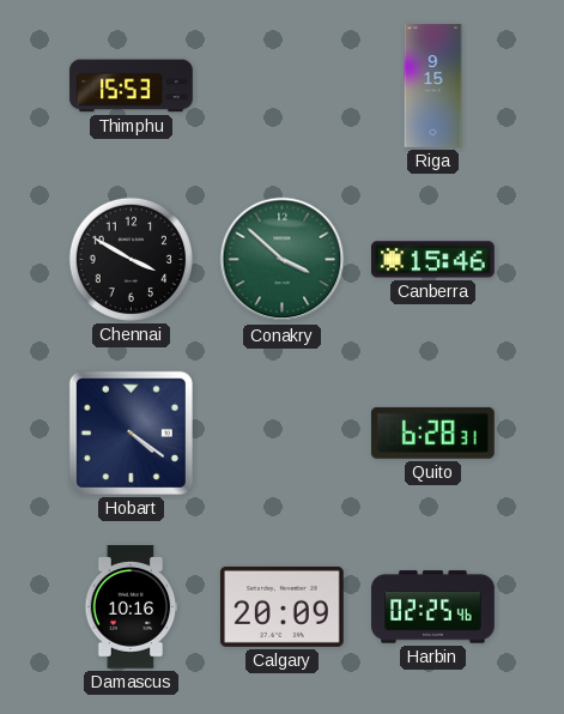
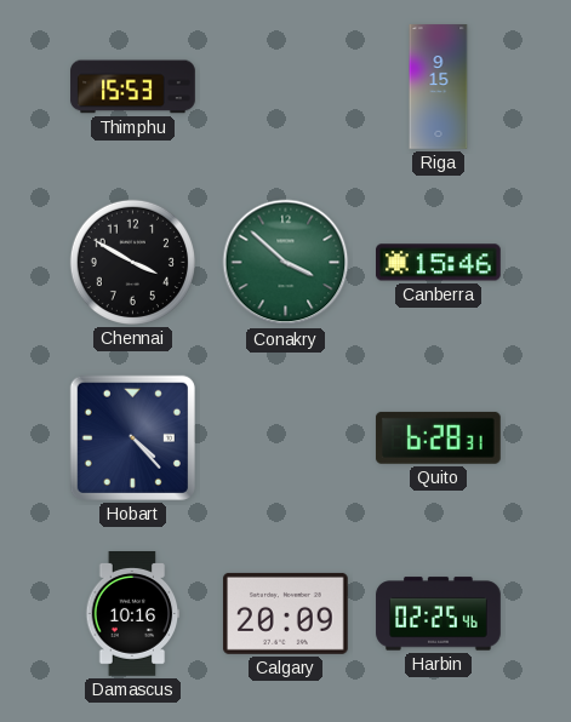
Hobart: 4:21 -> 4:23
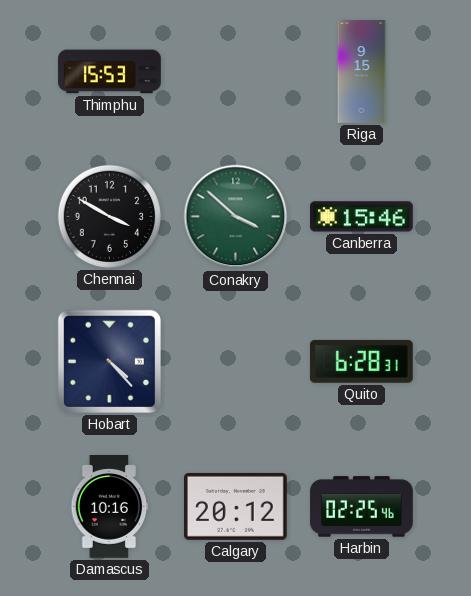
Calgary: 20:09 -> 20:12
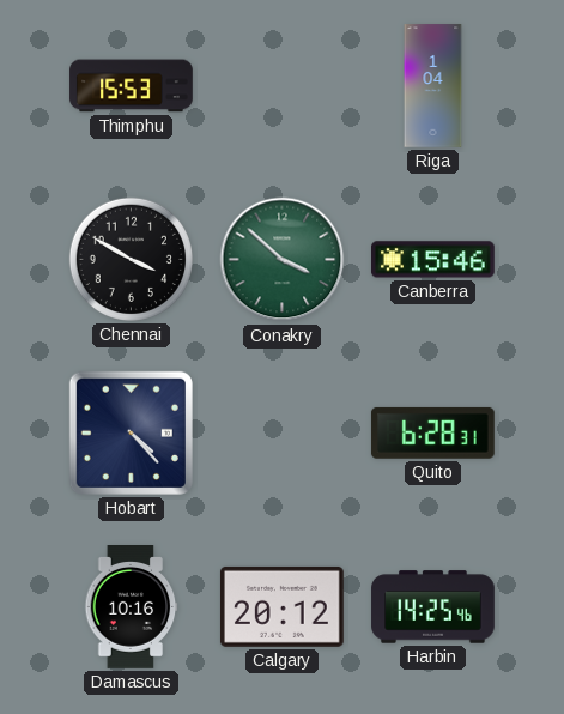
Riga: 9:15 -> 1:04
Harbin: 02:25 -> 14:25
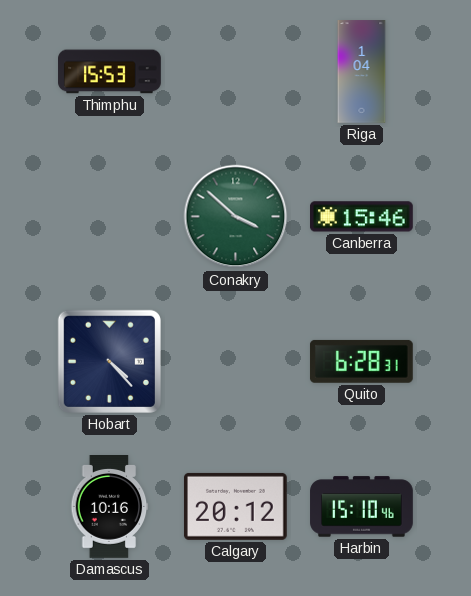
Chennai: 3:50 -> none
Harbin: 14:25 -> 15:10
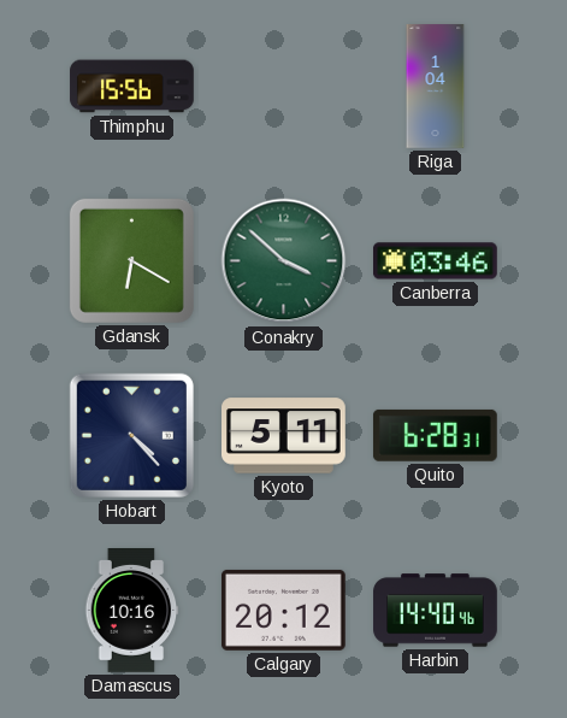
Thimphu: 15:53 -> 15:56
Gdansk: none -> 6:20
Canberra: 15:46 -> 03:46
Kyoto: none -> 5:11
Harbin: 15:10 -> 14:40
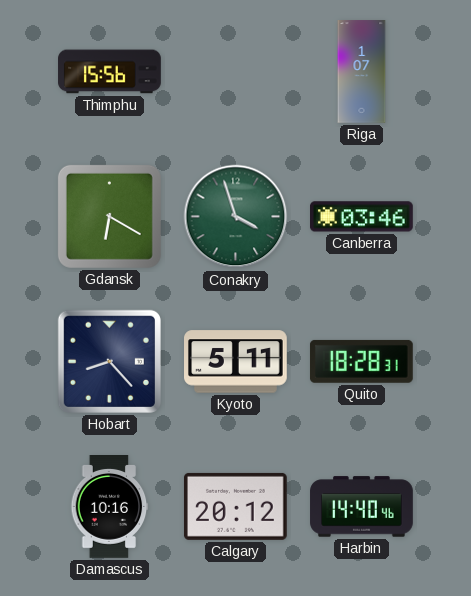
Riga: 1:04 -> 1:07
Conakry: 3:52 -> 3:57
Hobart: 4:23 -> 8:23
Quito: 6:28 -> 18:28
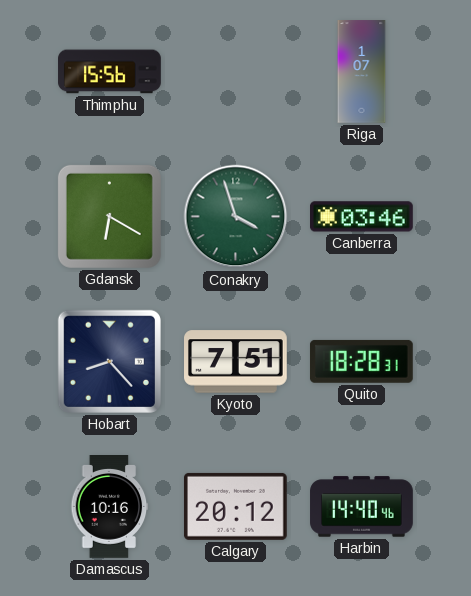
Kyoto: 5:11 -> 7:51
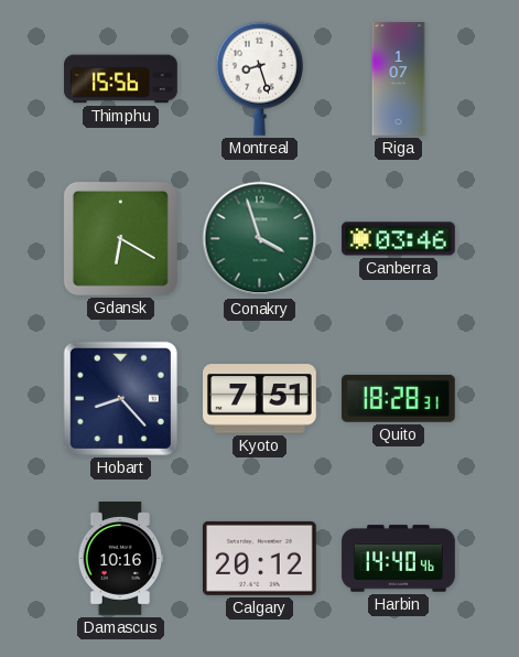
Montreal: none -> 8:27
